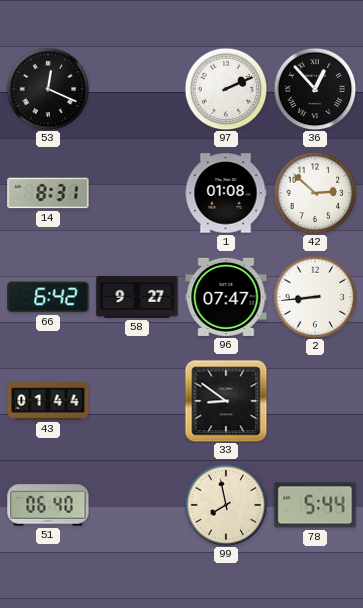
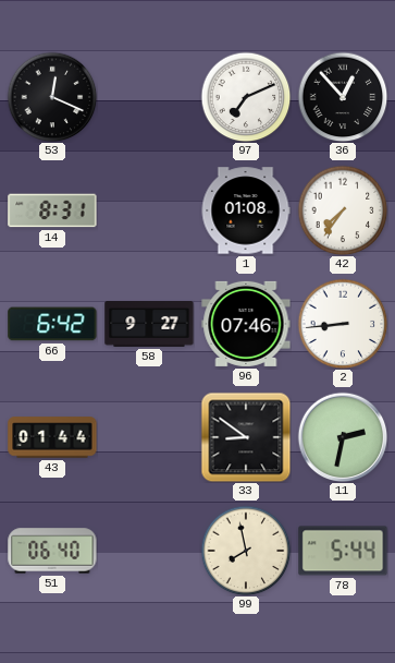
97: 2:11 -> 7:11
42: 2:52 -> 7:36
96: 07:47 -> 07:46
11: none -> 2:32
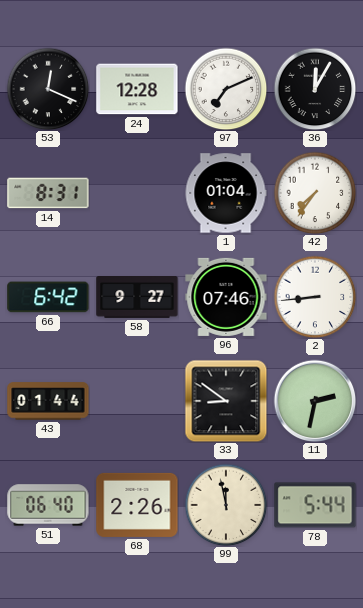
24: none -> 12:28
36: 12:53 -> 12:05
1: 01:08 -> 01:04
68: none -> 2:26
99: 7:58 -> 11:58
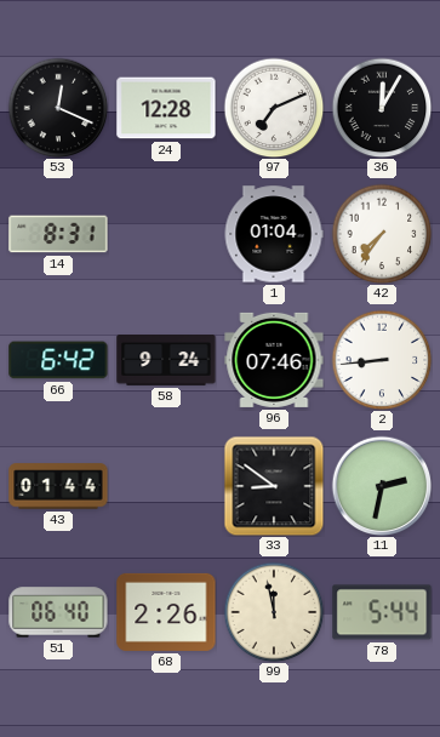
58: 9:27 -> 9:24
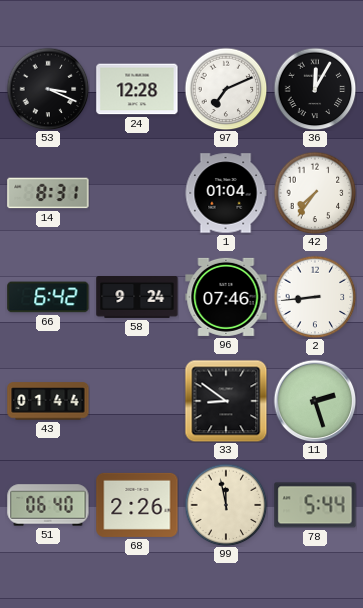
53: 12:19 -> 3:19
11: 2:32 -> 2:27
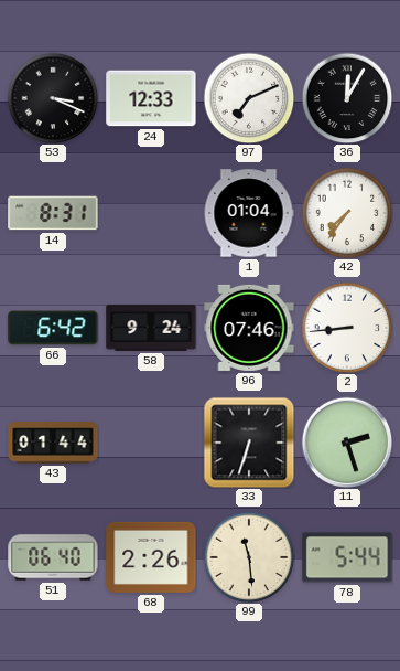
24: 12:28 -> 12:33
33: 8:51 -> 6:33
99: 11:58 -> 11:29
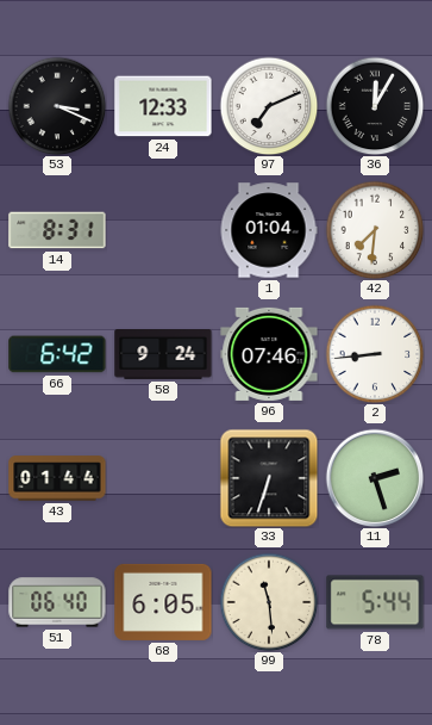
42: 7:36 -> 7:31
68: 2:26 -> 6:05
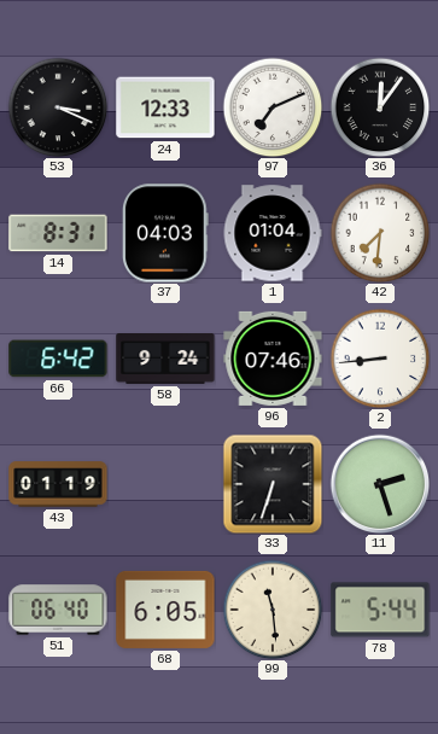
36: 12:05 -> 12:06
37: none -> 04:03
43: 01:44 -> 01:19
